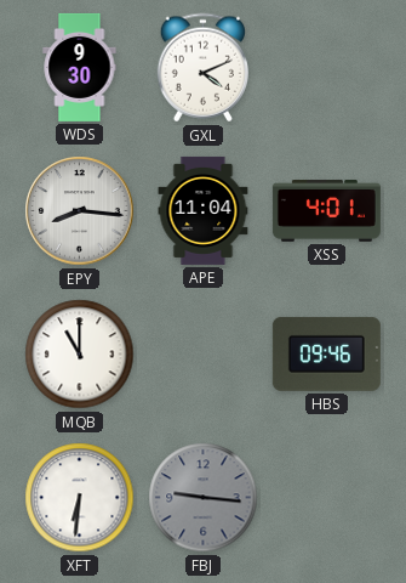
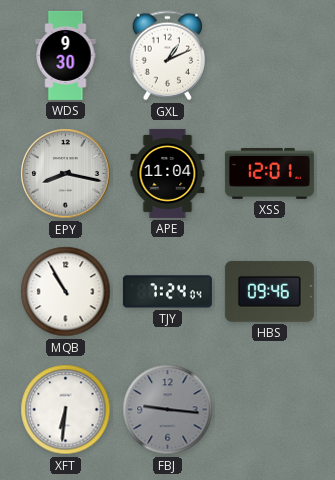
GXL: 4:11 -> 1:11
EPY: 8:16 -> 8:17
XSS: 4:01 -> 12:01
MQB: 11:00 -> 10:55
TJY: none -> 7:24
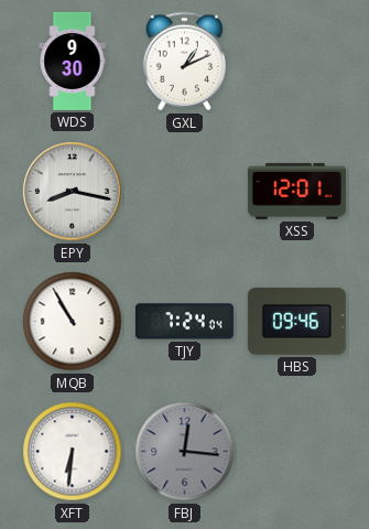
APE: 11:04 -> none
FBJ: 9:16 -> 12:16
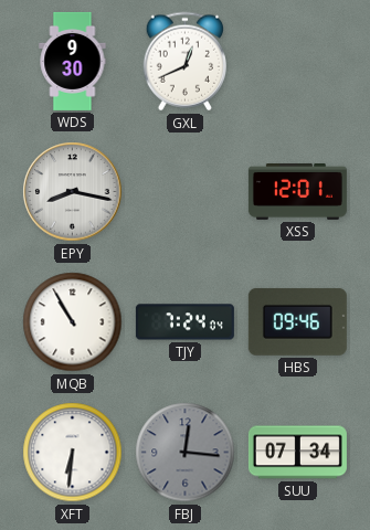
GXL: 1:11 -> 12:41
SUU: none -> 07:34
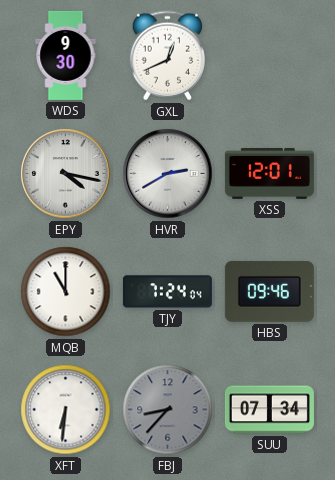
EPY: 8:17 -> 4:17
HVR: none -> 2:40
MQB: 10:55 -> 11:00
FBJ: 12:16 -> 8:37
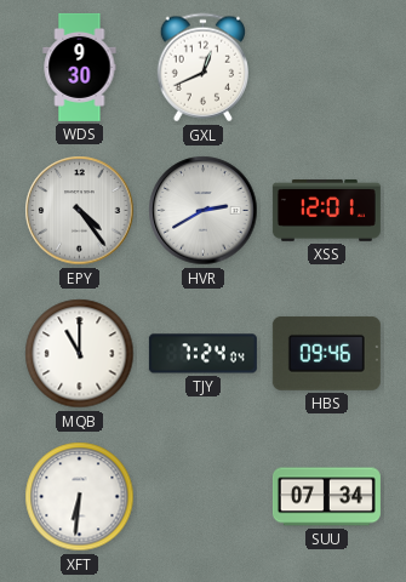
EPY: 4:17 -> 4:24
FBJ: 8:37 -> none
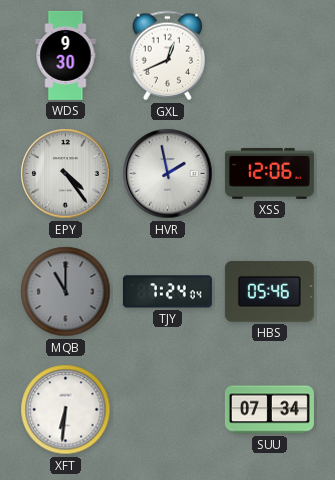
HVR: 2:40 -> 1:58
XSS: 12:01 -> 12:06
MQB dial: white -> grey
HBS: 09:46 -> 05:46
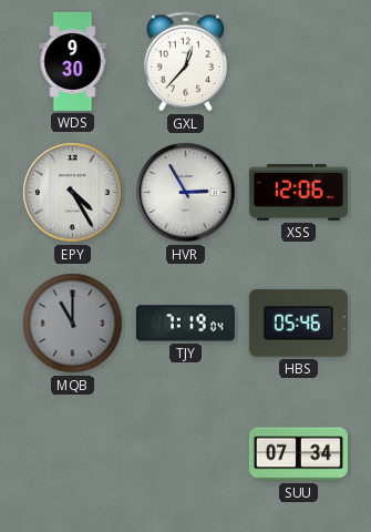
GXL: 12:41 -> 12:37
EPY: 4:24 -> 4:25
HVR: 1:58 -> 2:55
TJY: 7:24 -> 7:19
XFT: 6:31 -> none
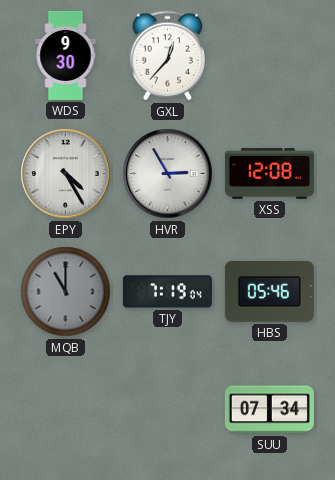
XSS: 12:06 -> 12:08
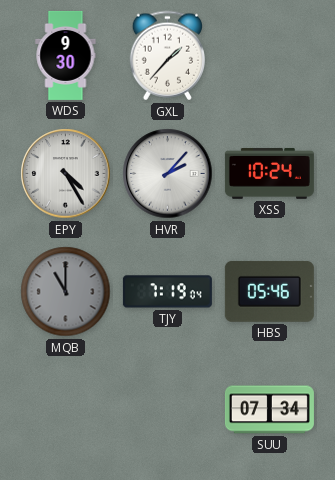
GXL: 12:37 -> 1:37
HVR: 2:55 -> 2:07
XSS: 12:08 -> 10:24
